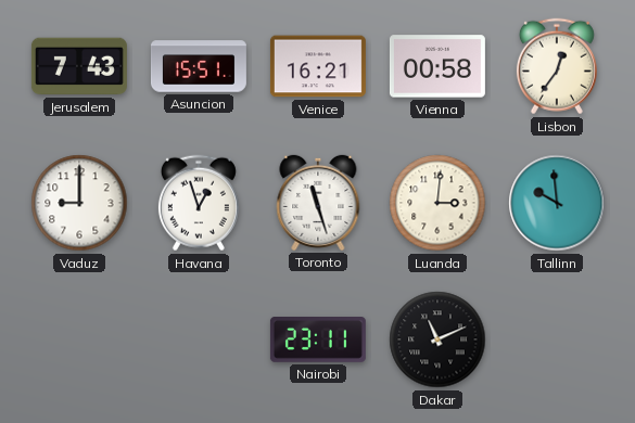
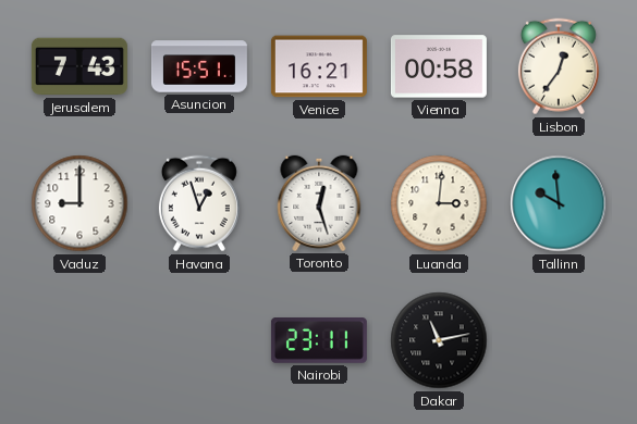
Toronto: 11:27 -> 12:27
Dakar: 11:11 -> 11:13
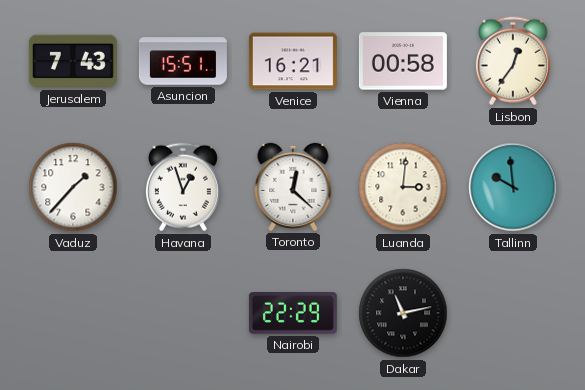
Vaduz: 9:00 -> 1:37
Toronto: 12:27 -> 12:22
Nairobi: 23:11 -> 22:29
